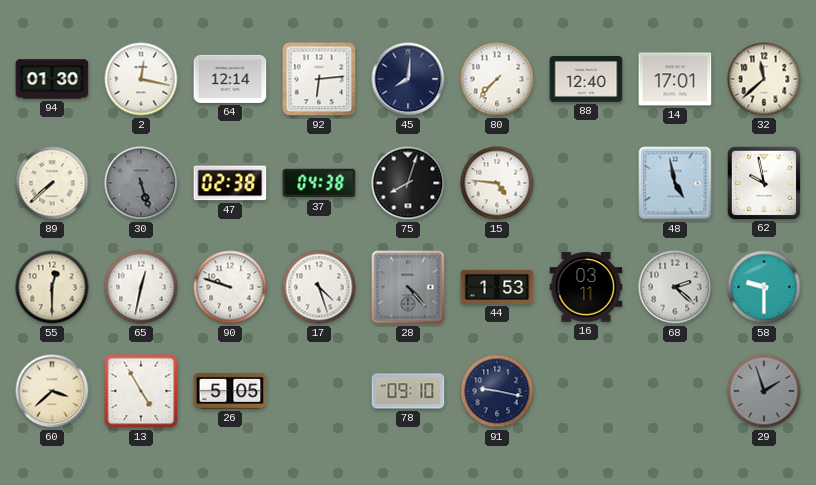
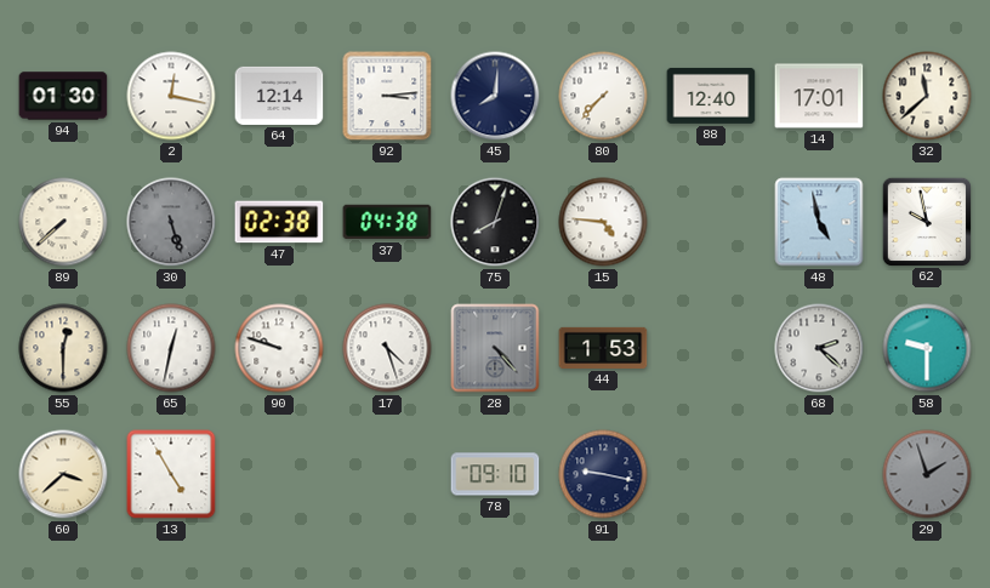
92: 6:14 -> 3:14
16: 03:11 -> none
26: 5:05 -> none
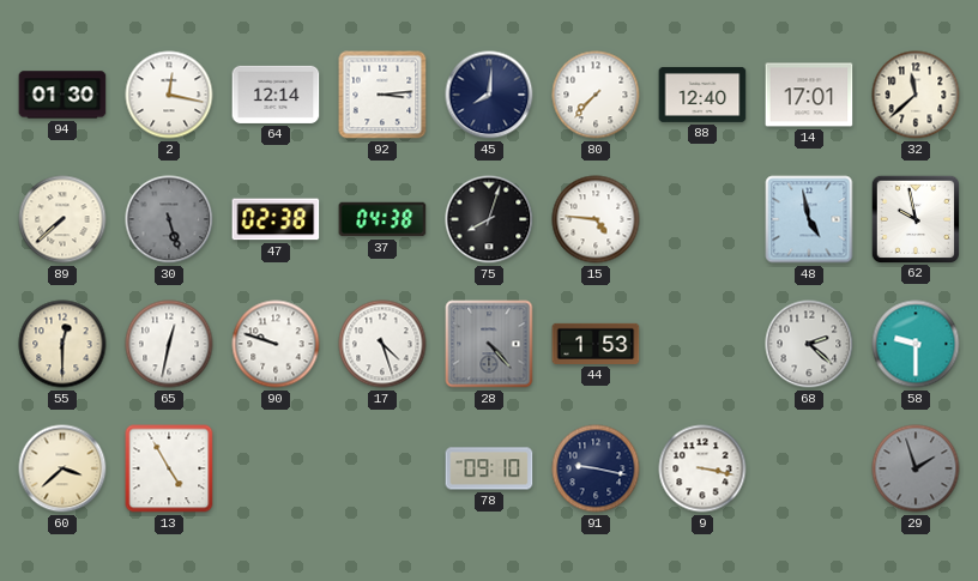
9: none -> 3:17
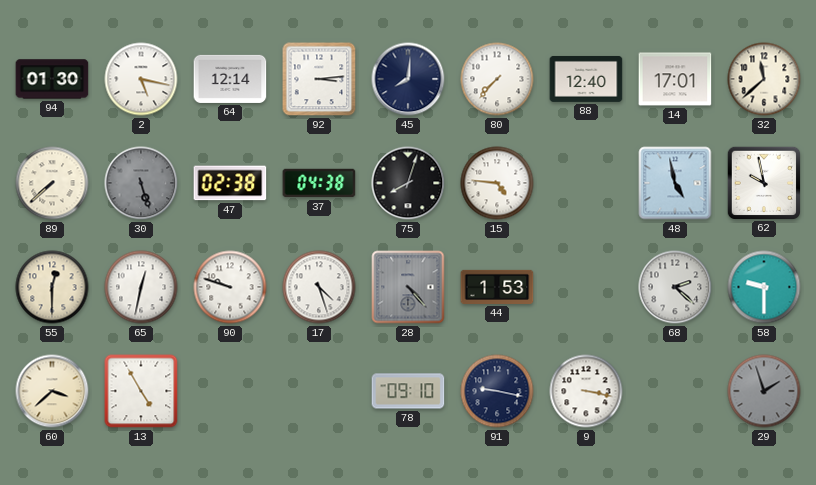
2: 12:17 -> 5:17
